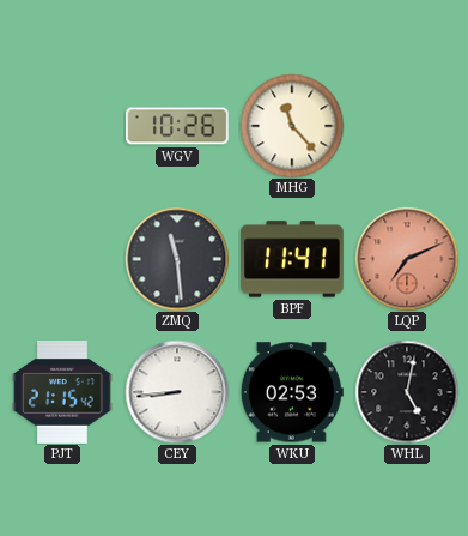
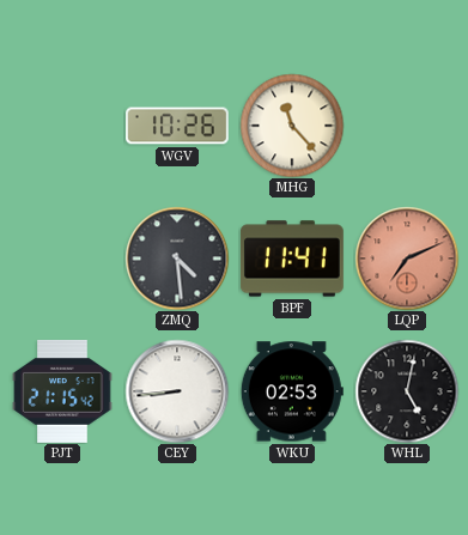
ZMQ: 11:29 -> 4:29
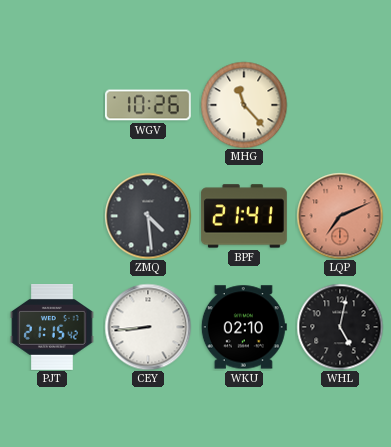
BPF: 11:41 -> 21:41
WKU: 02:53 -> 02:10
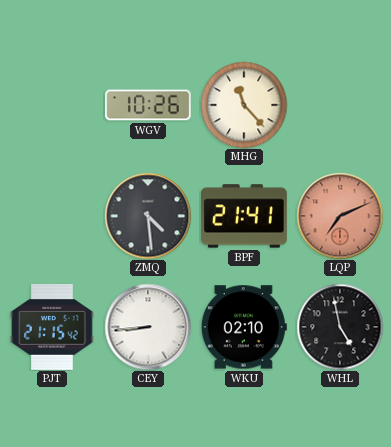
WHL: 5:02 -> 4:58
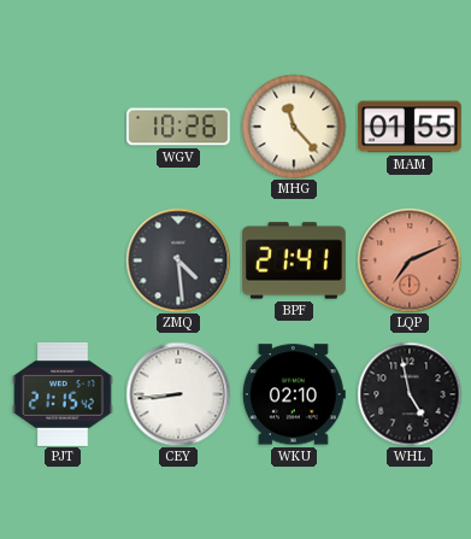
MAM: none -> 01:55
